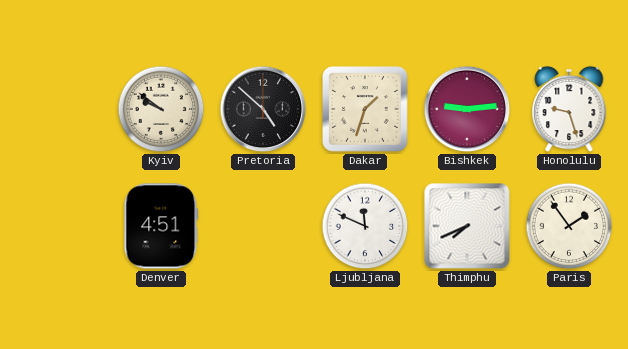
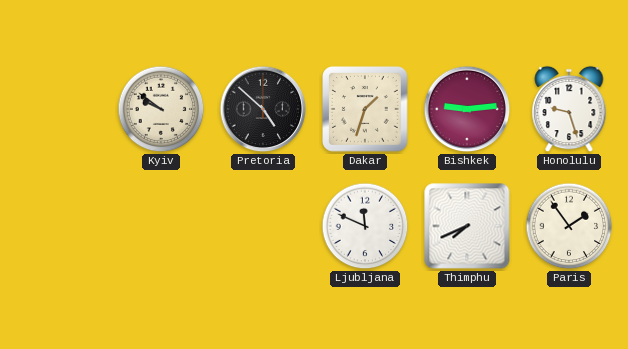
Denver: 4:51 -> none
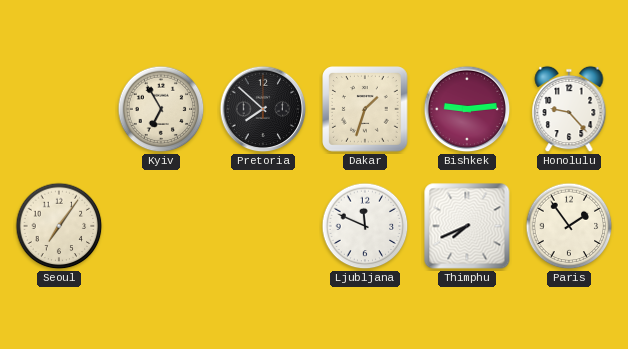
Kyiv: 9:51 -> 6:55
Pretoria: 4:52 -> 7:52
Honolulu: 9:27 -> 9:23
Seoul: none -> 7:06
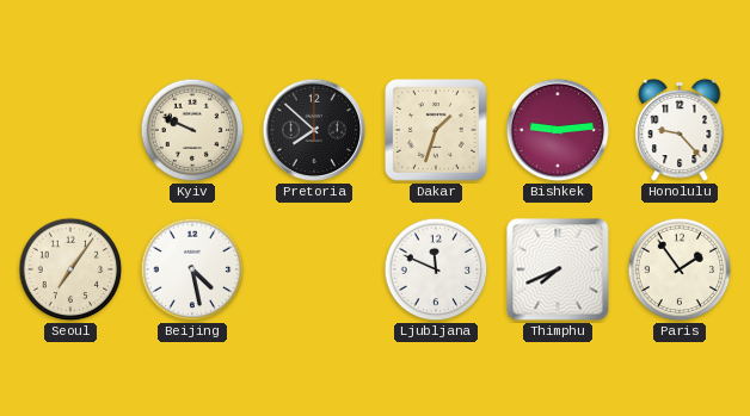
Kyiv: 6:55 -> 9:49
Beijing: none -> 4:28
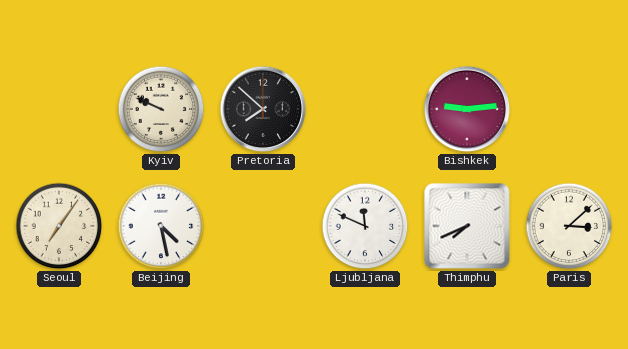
Dakar: 1:33 -> none
Honolulu: 9:23 -> none
Paris: 1:54 -> 3:08
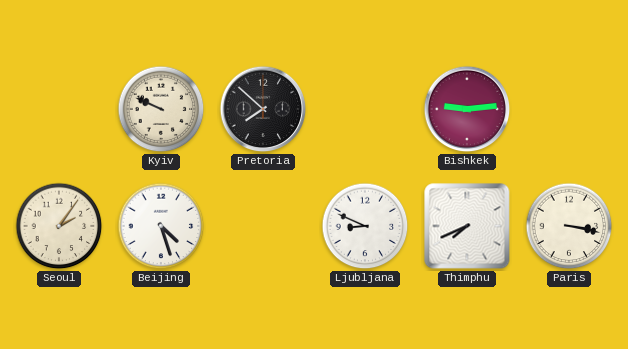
Seoul: 7:06 -> 2:06
Beijing: 4:28 -> 4:27
Ljubljana: 11:49 -> 8:49
Paris: 3:08 -> 3:17
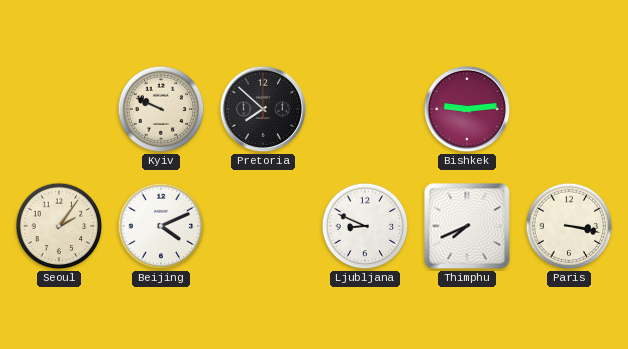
Beijing: 4:27 -> 4:11
